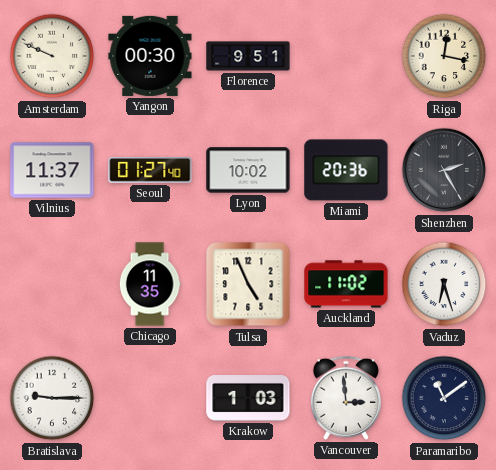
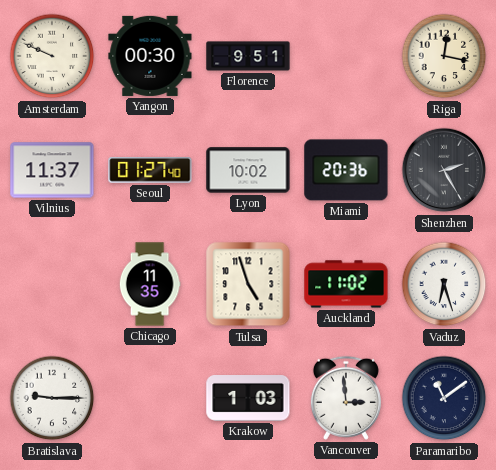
Tulsa: 4:56 -> 4:57
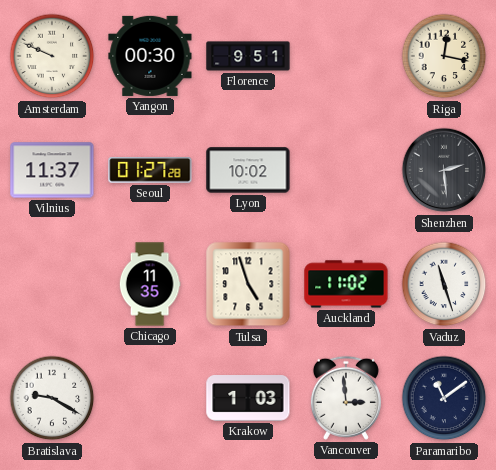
Seoul: 01:27:40 -> 01:27:28
Miami: 20:36 -> none
Shenzhen: 2:25 -> 2:29
Vaduz: 6:27 -> 11:27
Bratislava: 9:15 -> 9:20
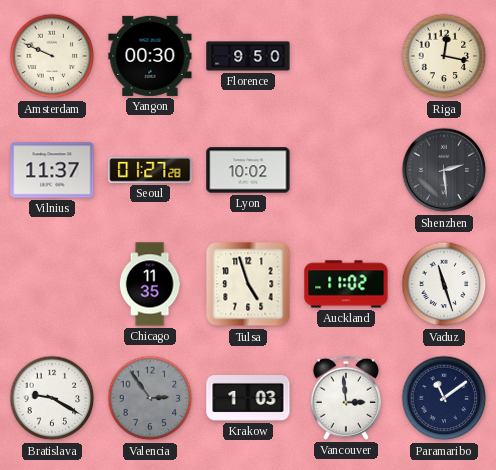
Florence: 9:51 -> 9:50
Valencia: none -> 2:54
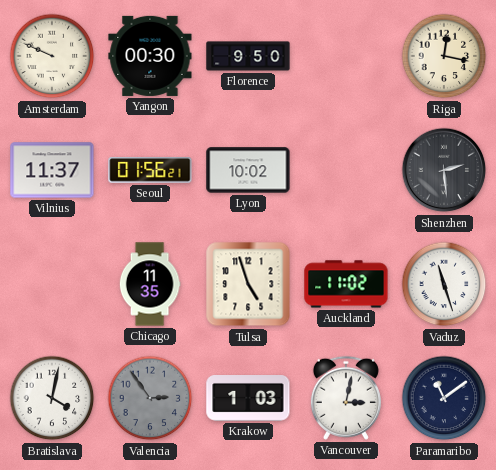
Seoul: 01:27 -> 01:56
Bratislava: 9:20 -> 4:02
Vancouver: 2:59 -> 3:02
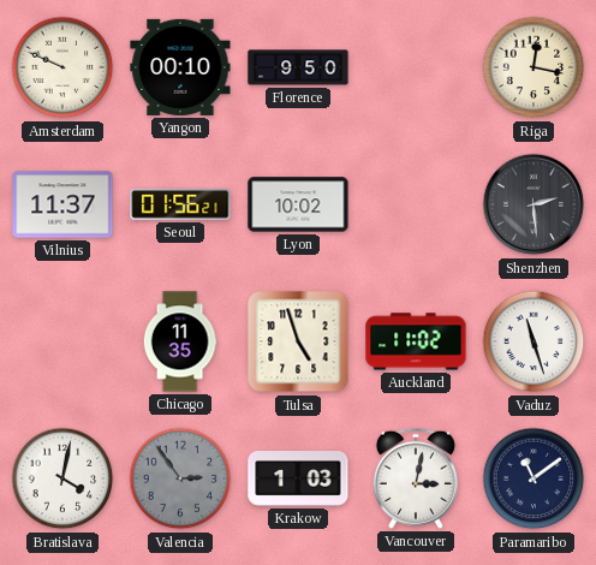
Yangon: 00:30 -> 00:10
